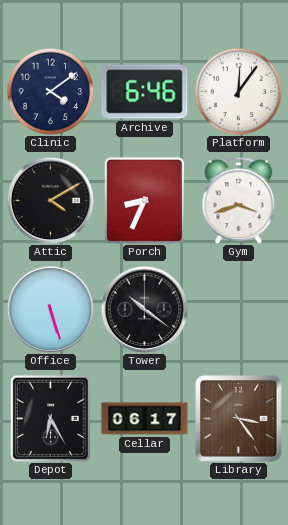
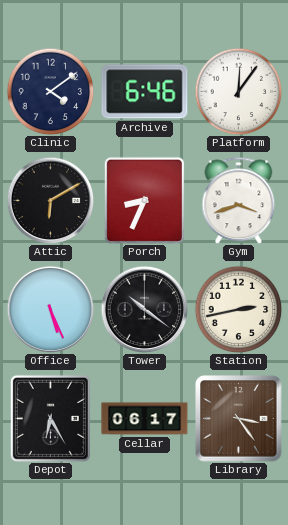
Attic: 4:10 -> 6:10
Office: 5:27 -> 5:26
Station: none -> 2:43
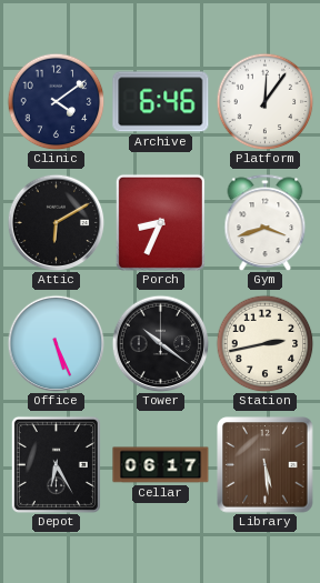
Library: 3:24 -> 5:29
